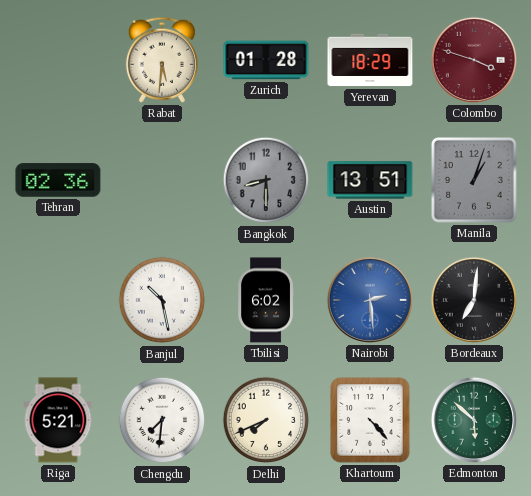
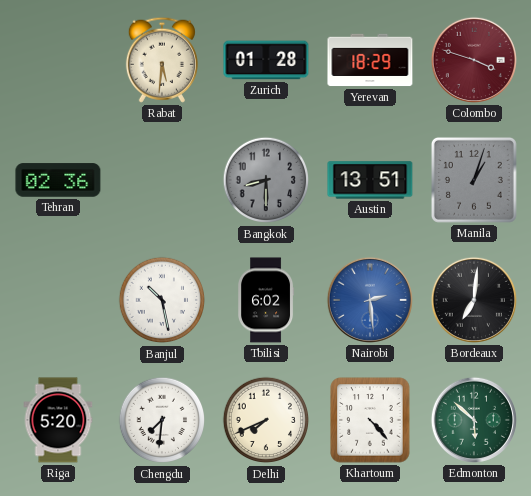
Riga: 5:21 -> 5:20
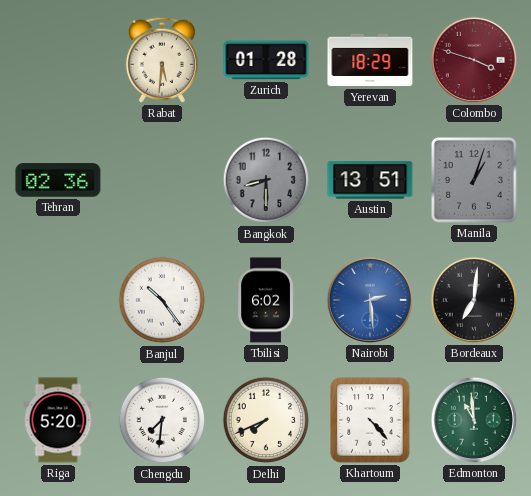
Banjul: 10:28 -> 10:24
Edmonton: 5:52 -> 10:59
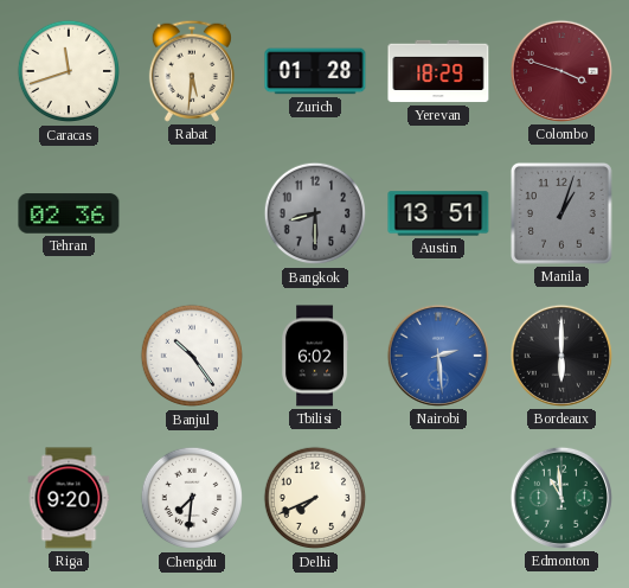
Caracas: none -> 11:42
Bordeaux: 7:01 -> 6:00
Riga: 5:20 -> 9:20
Khartoum: 4:23 -> none
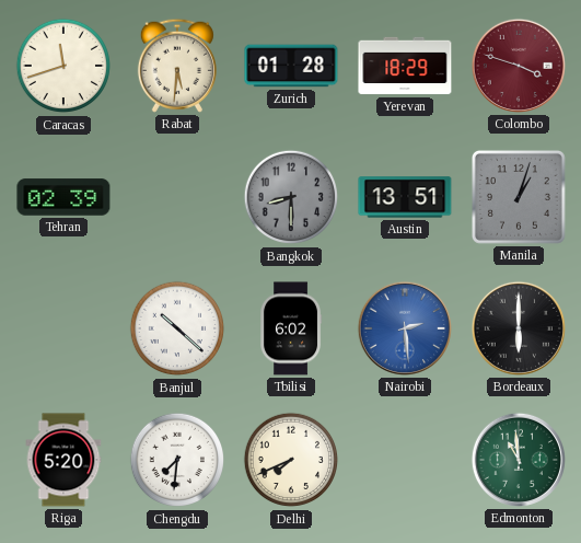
Tehran: 02:36 -> 02:39
Banjul: 10:24 -> 10:22
Riga: 9:20 -> 5:20
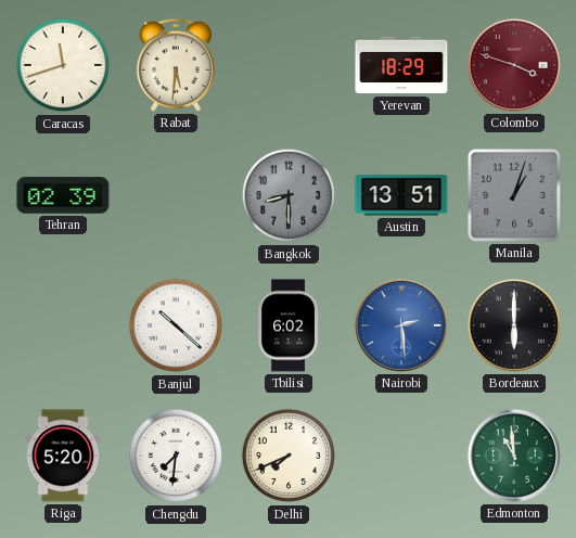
Zurich: 01:28 -> none
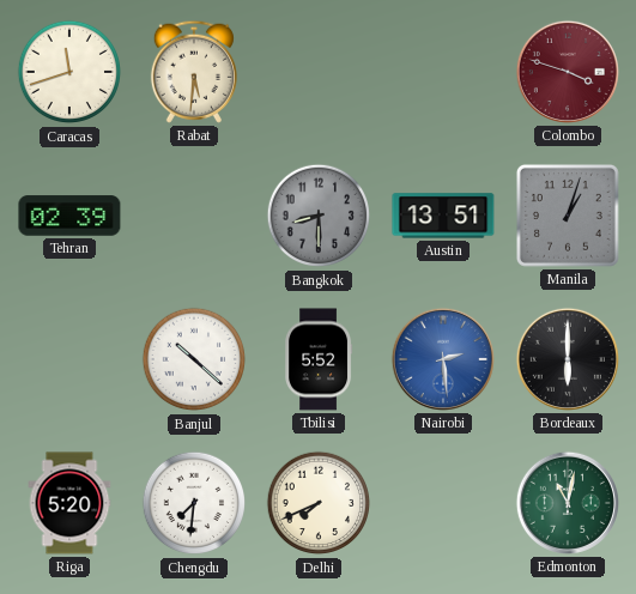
Yerevan: 18:29 -> none
Tbilisi: 6:02 -> 5:52
Edmonton: 10:59 -> 11:02
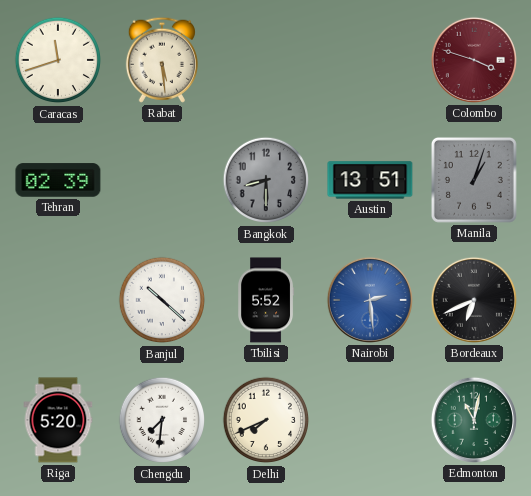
Rabat: 5:31 -> 5:29
Bordeaux: 6:00 -> 6:41
